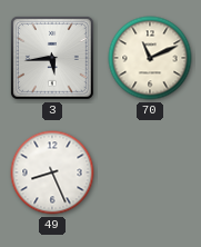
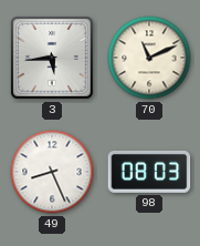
98: none -> 08:03
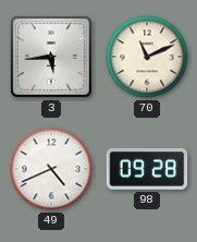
49: 8:26 -> 4:41
98: 08:03 -> 09:28
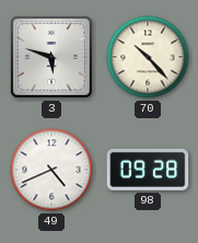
3: 5:44 -> 5:48
70: 11:11 -> 10:23
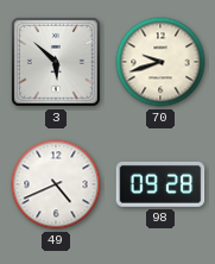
3: 5:48 -> 5:52
70: 10:23 -> 9:42
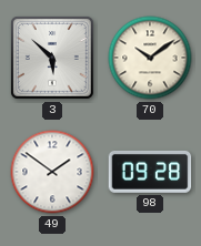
70: 9:42 -> 10:09
49: 4:41 -> 1:51
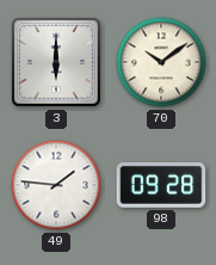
3: 5:52 -> 6:00
49: 1:51 -> 1:46
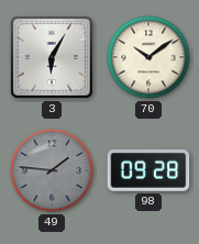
3: 6:00 -> 6:05
49 dial: white -> grey
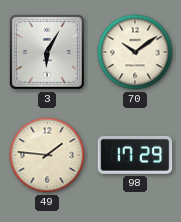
49 dial: grey -> cream
98: 09:28 -> 17:29
